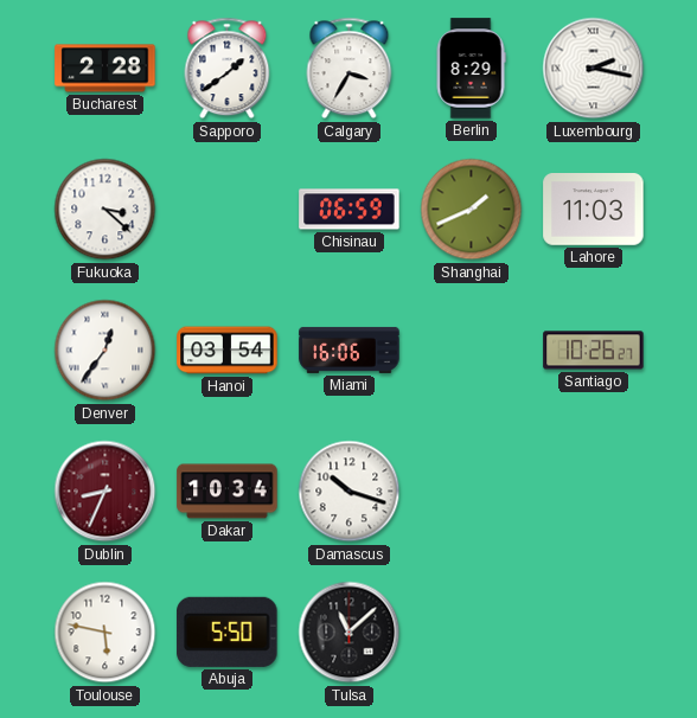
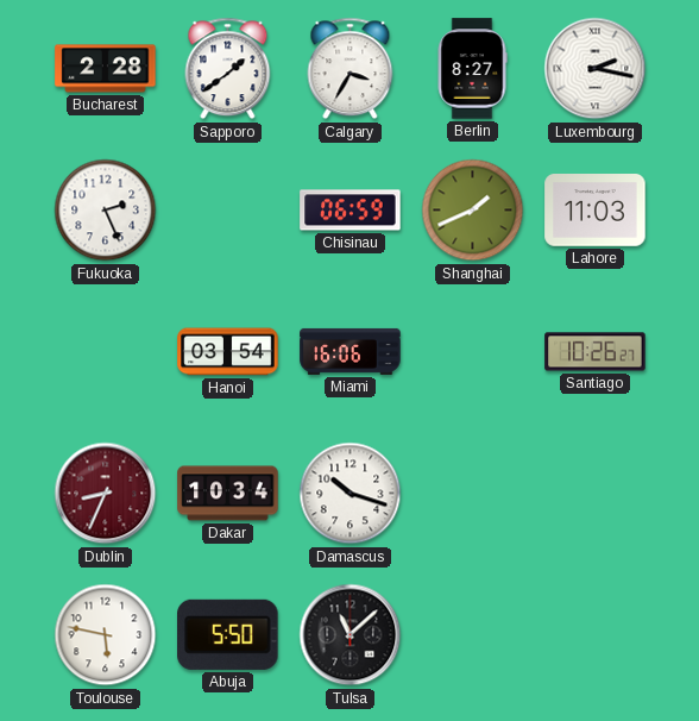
Berlin: 8:29 -> 8:27
Fukuoka: 3:22 -> 2:26
Denver: 12:36 -> none
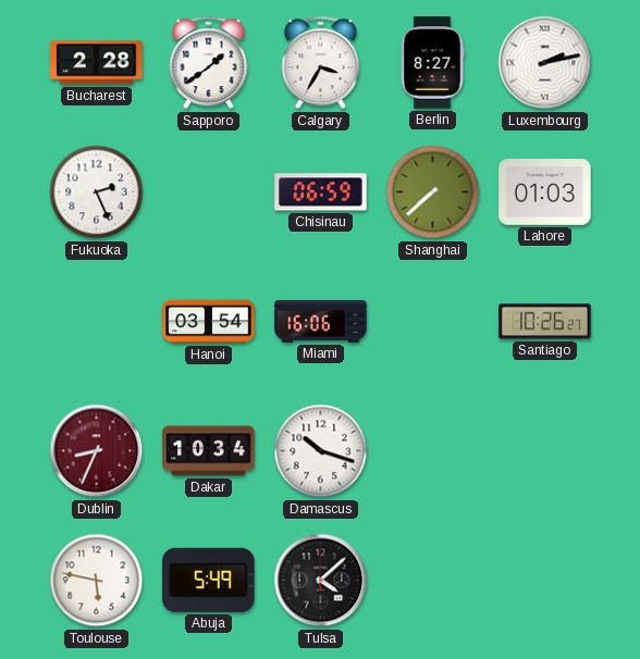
Luxembourg: 2:17 -> 2:13
Shanghai: 1:41 -> 7:38
Lahore: 11:03 -> 01:03
Abuja: 5:50 -> 5:49
Tulsa: 11:08 -> 4:08
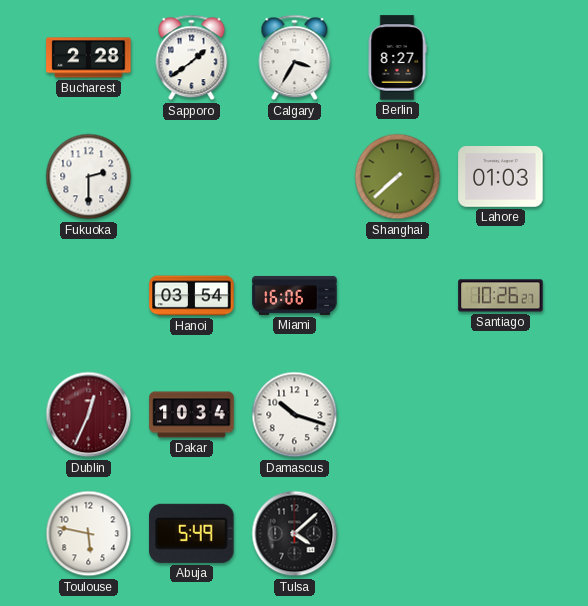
Luxembourg: 2:13 -> none
Fukuoka: 2:26 -> 2:30
Chisinau: 06:59 -> none
Dublin: 8:34 -> 12:34
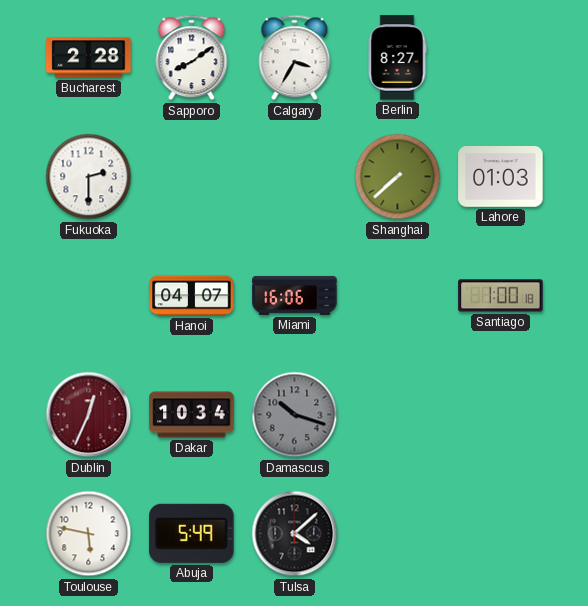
Sapporo: 1:39 -> 8:09
Hanoi: 03:54 -> 04:07
Santiago: 10:26 -> 1:00
Damascus dial: white -> grey
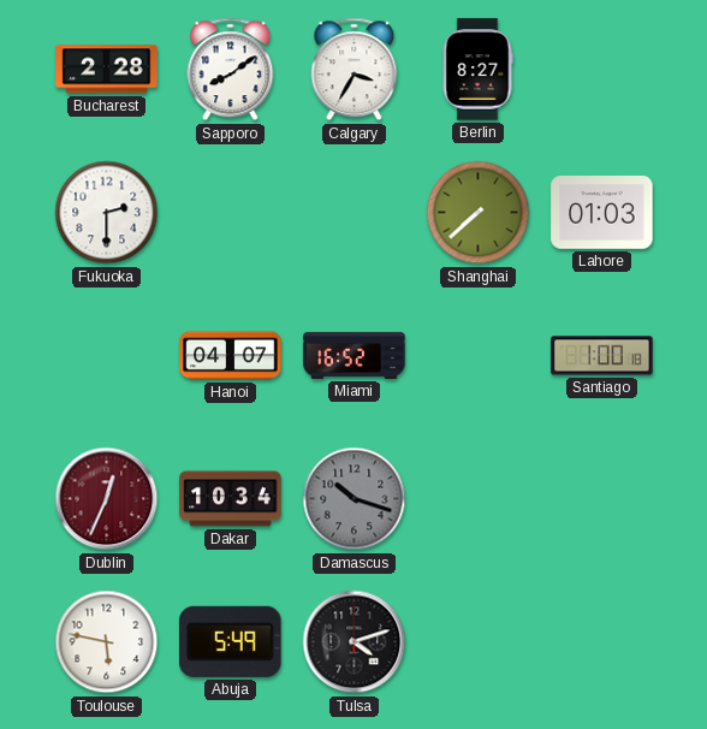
Miami: 16:06 -> 16:52
Tulsa: 4:08 -> 4:12
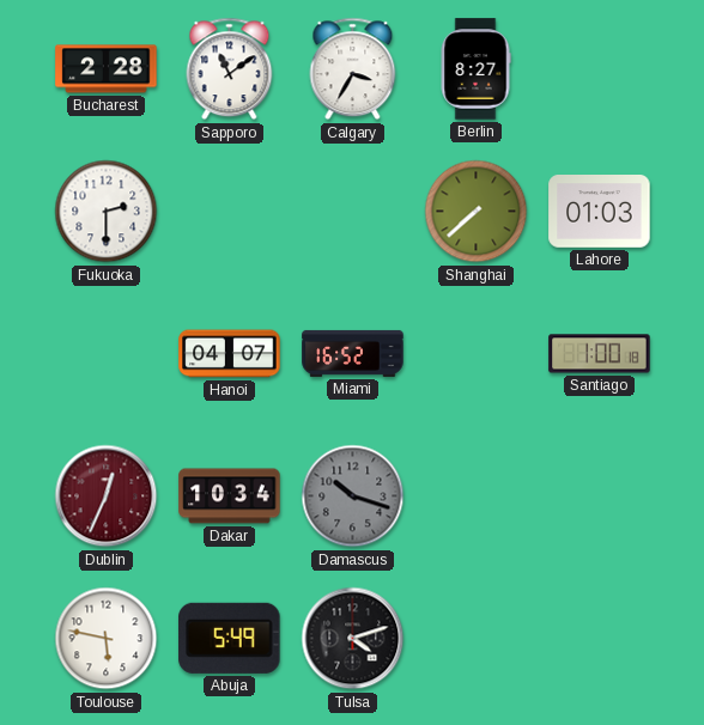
Sapporo: 8:09 -> 11:09
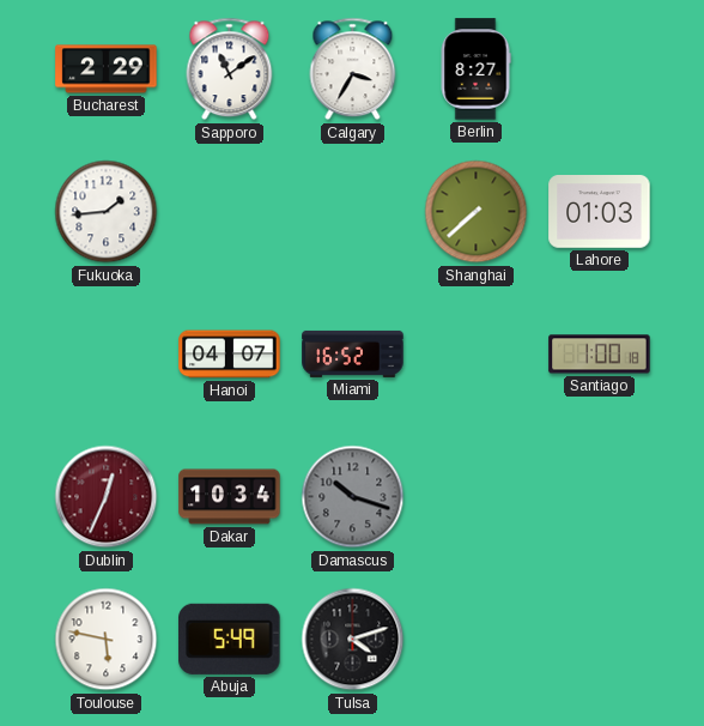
Bucharest: 2:28 -> 2:29
Fukuoka: 2:30 -> 1:44
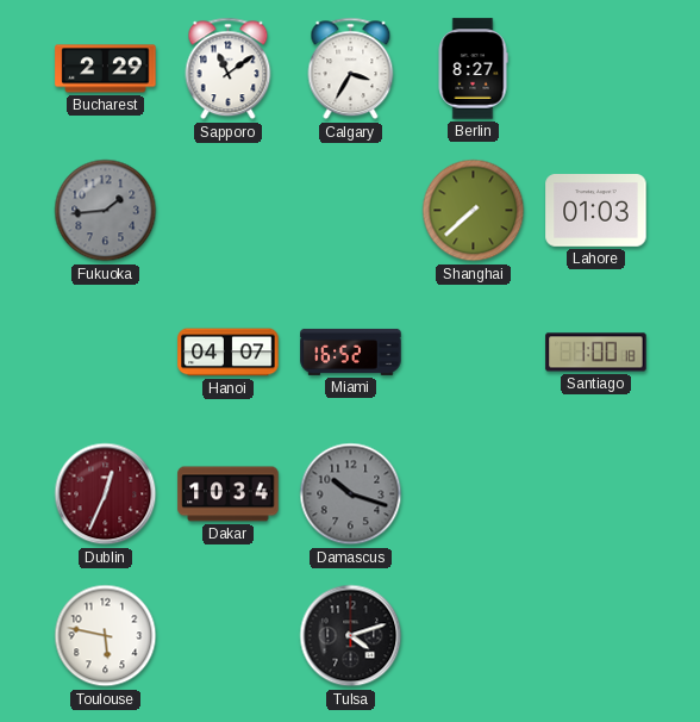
Fukuoka dial: white -> grey
Abuja: 5:49 -> none
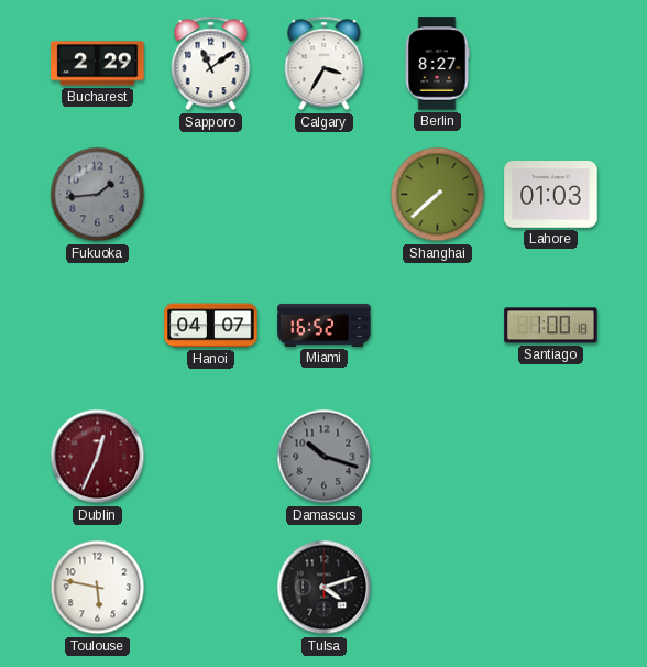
Dakar: 10:34 -> none
